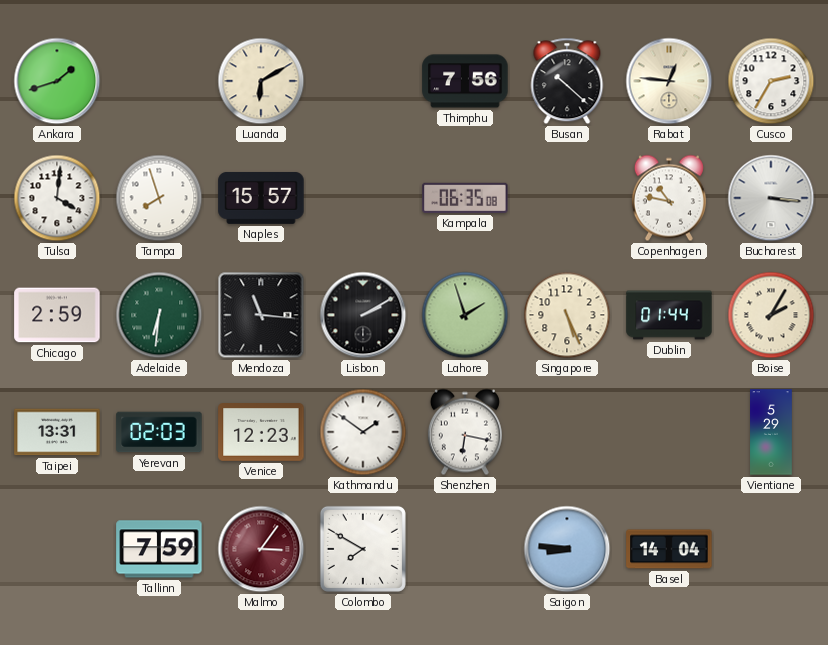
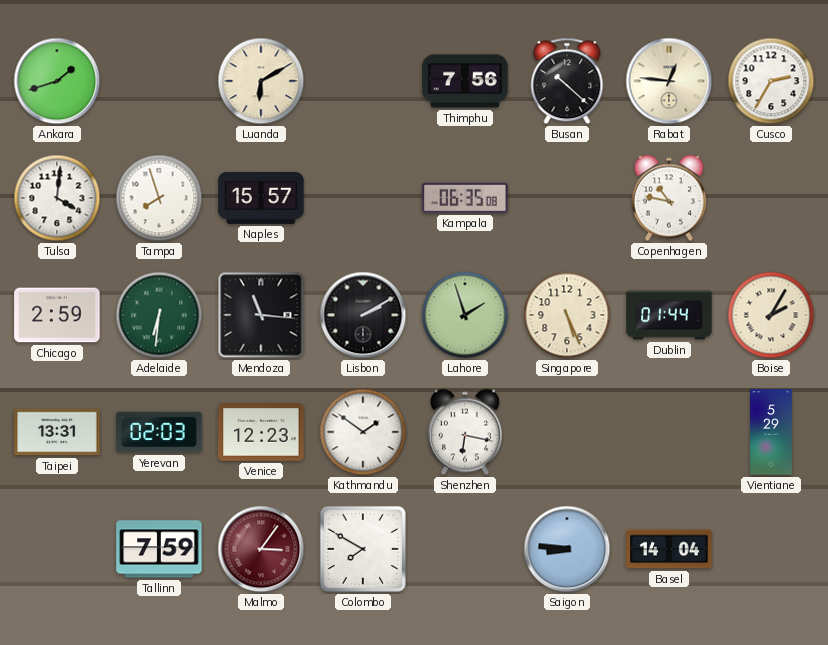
Bucharest: 3:16 -> none
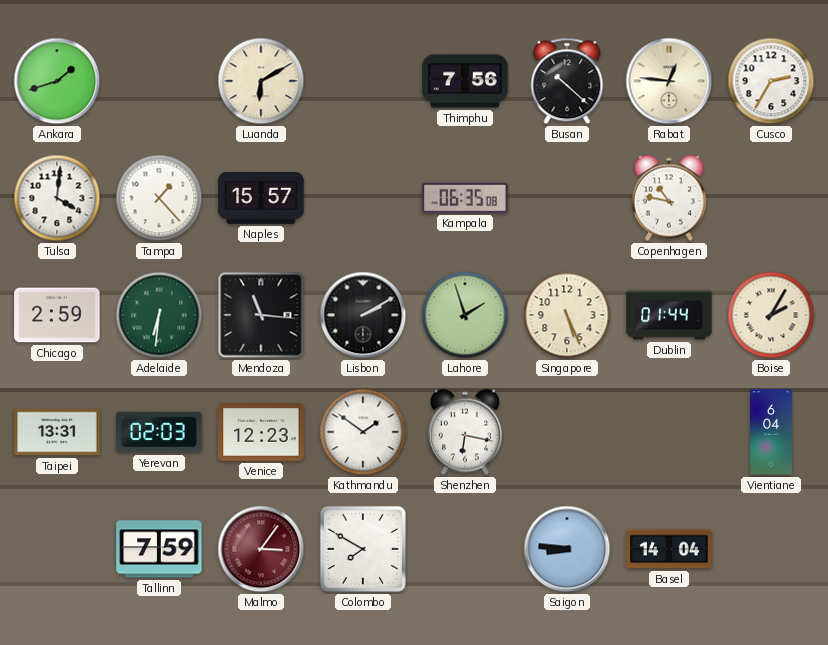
Tampa: 7:57 -> 1:23
Vientiane: 5:29 -> 6:04
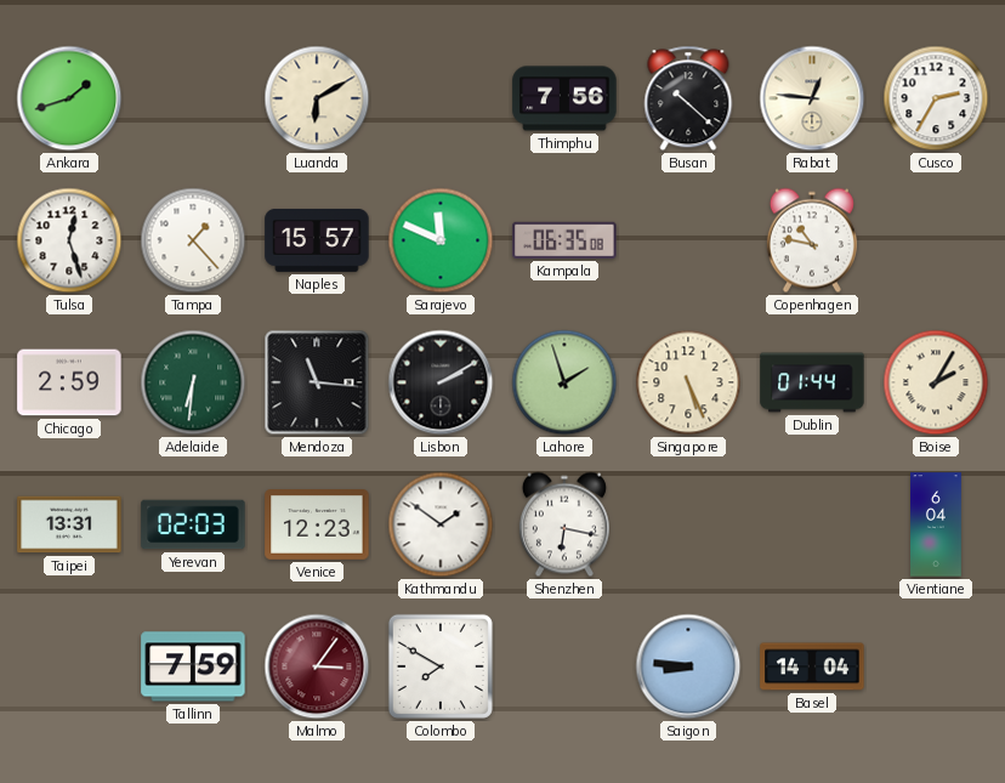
Tulsa: 4:01 -> 12:27
Sarajevo: none -> 11:49
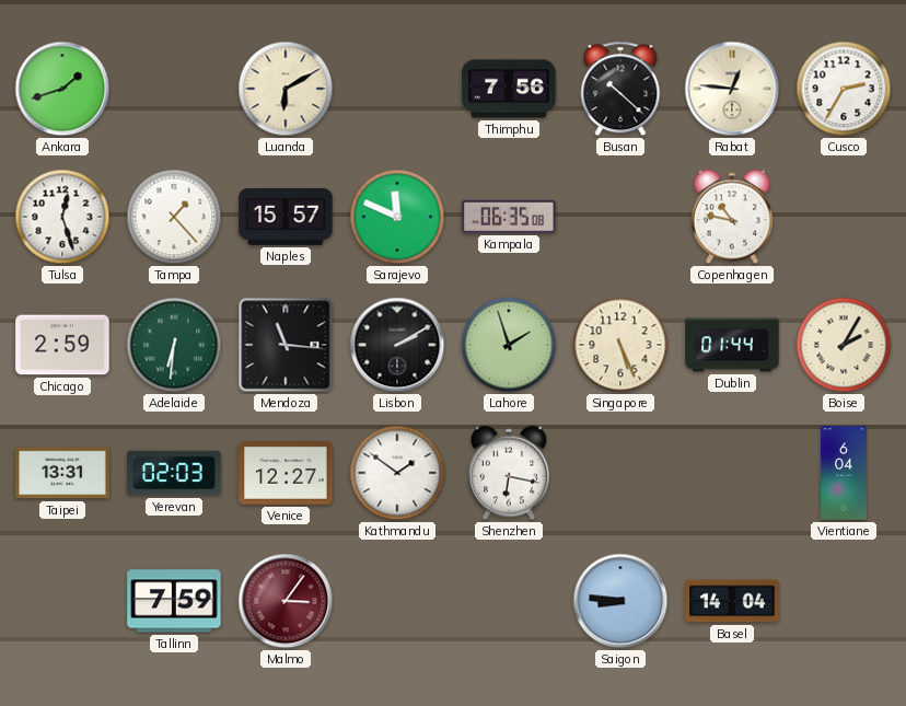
Venice: 12:23 -> 12:27
Colombo: 7:50 -> none
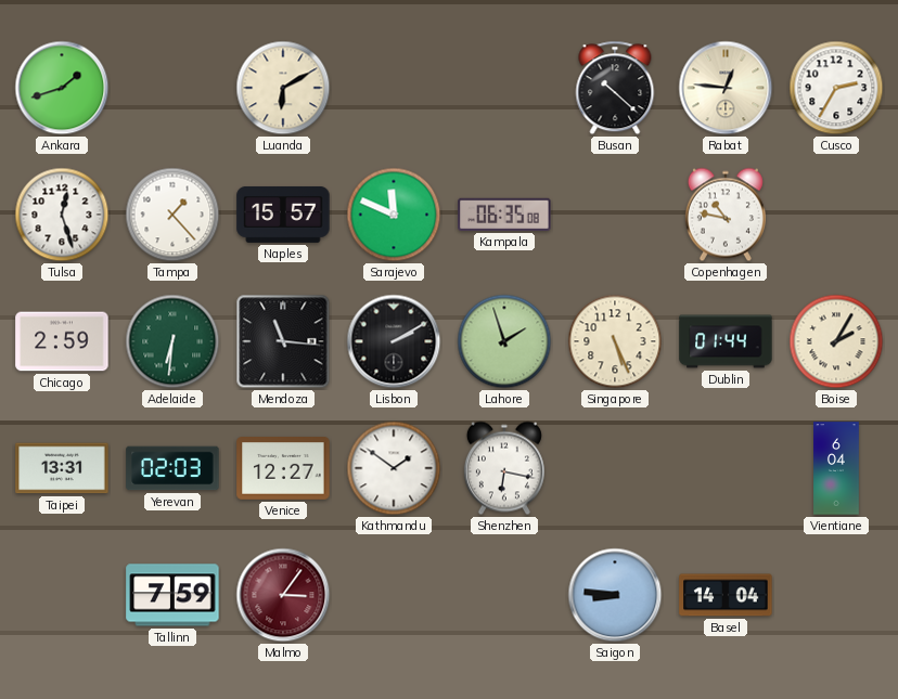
Thimphu: 7:56 -> none
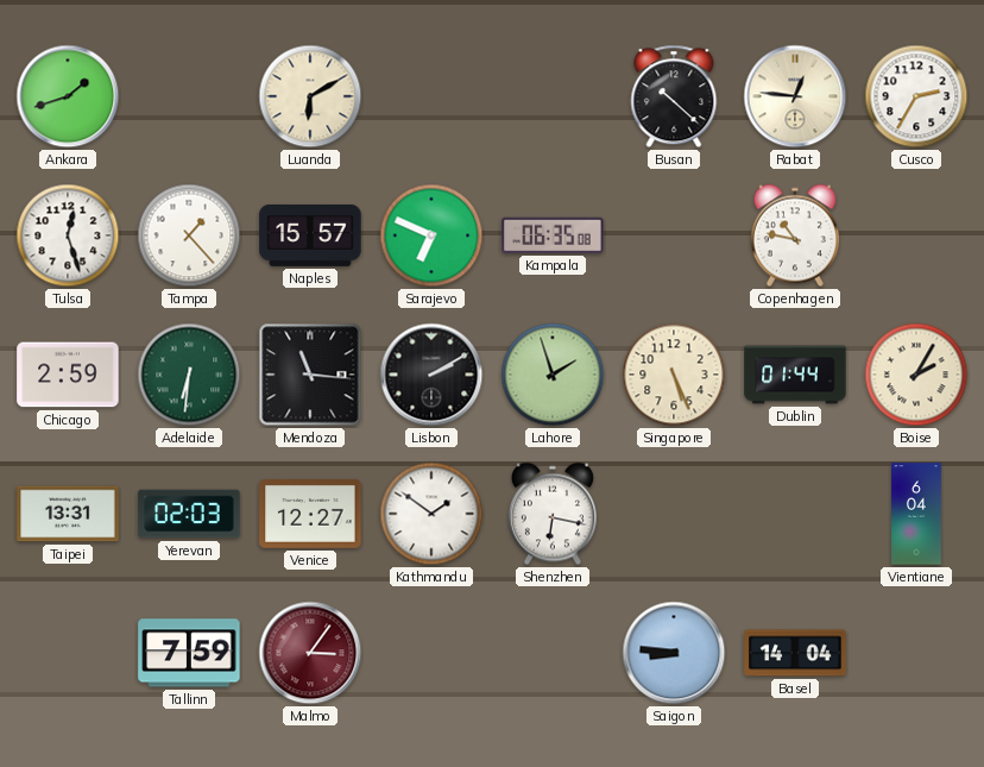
Sarajevo: 11:49 -> 6:49
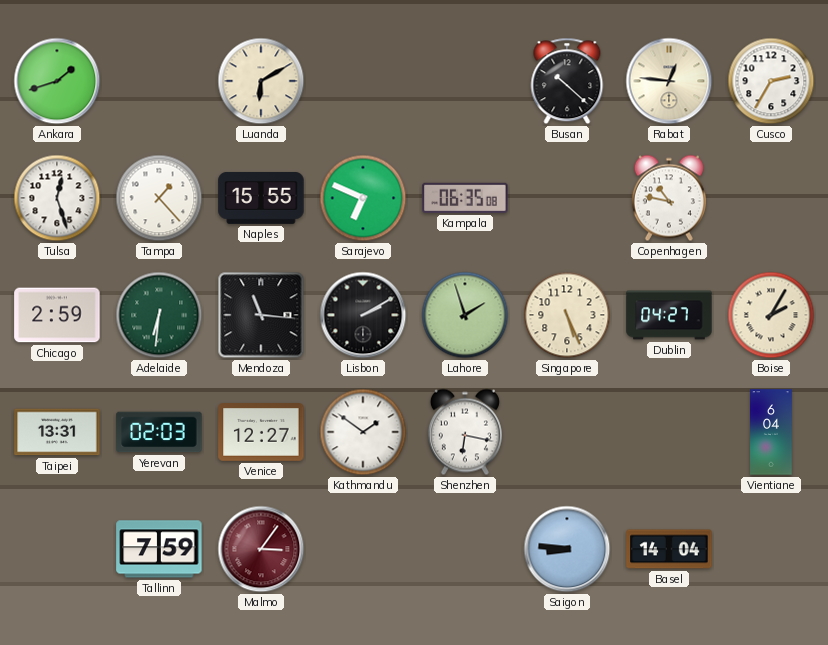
Naples: 15:57 -> 15:55
Dublin: 01:44 -> 04:27
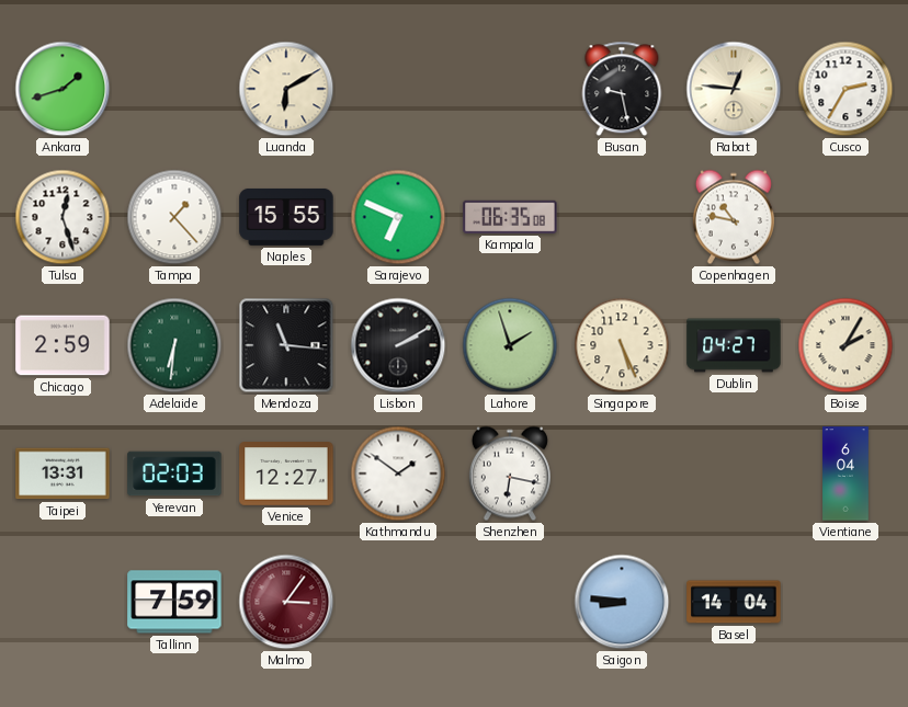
Busan: 10:22 -> 9:28
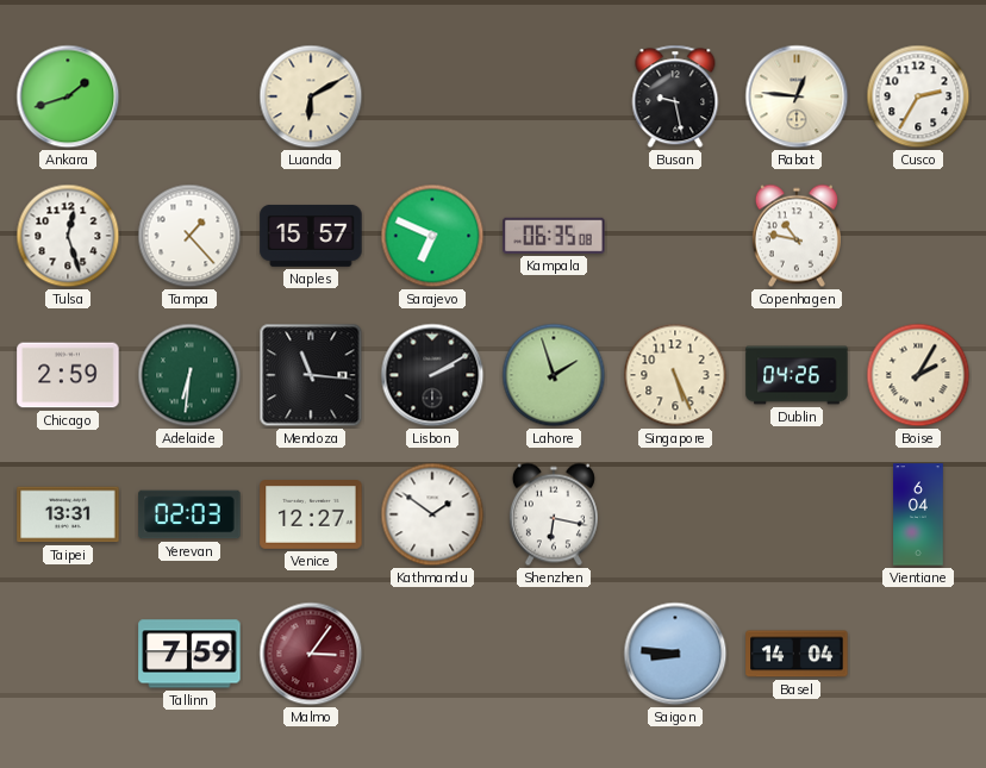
Naples: 15:55 -> 15:57
Dublin: 04:27 -> 04:26
